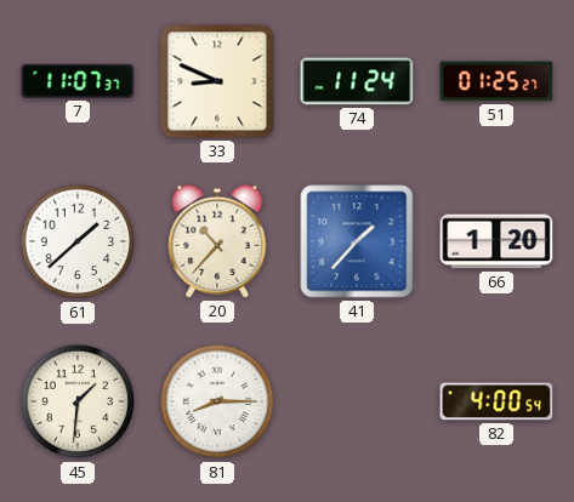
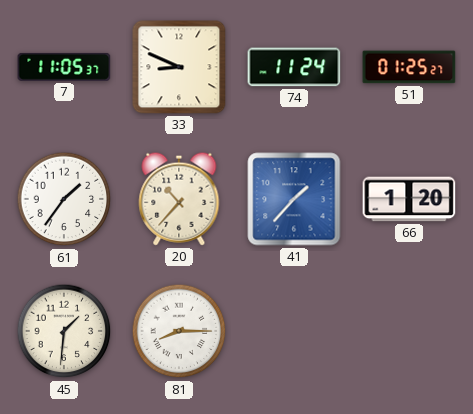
7: 11:07 -> 11:05
61: 1:38 -> 1:36
82: 4:00 -> none
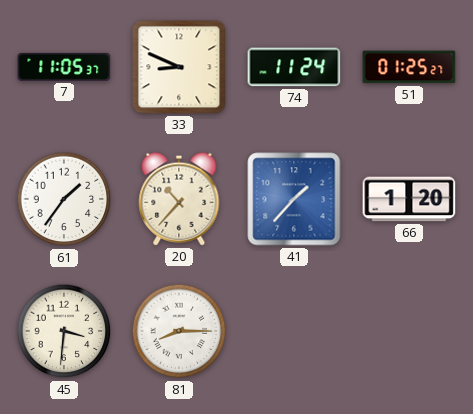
45: 1:31 -> 3:31
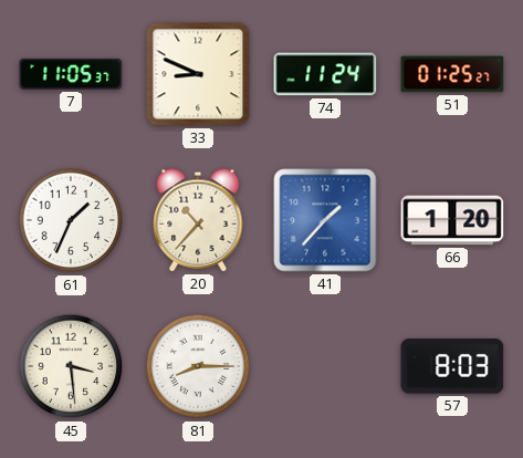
61: 1:36 -> 1:34
45: 3:31 -> 3:29
57: none -> 8:03
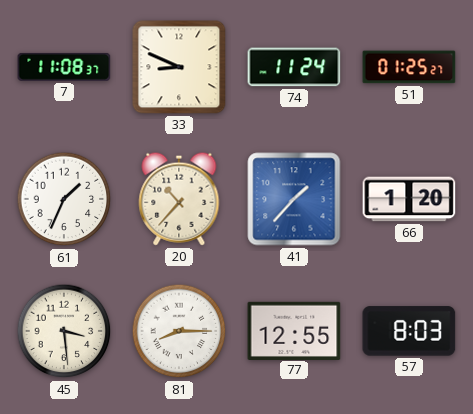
7: 11:05 -> 11:08
77: none -> 12:55
